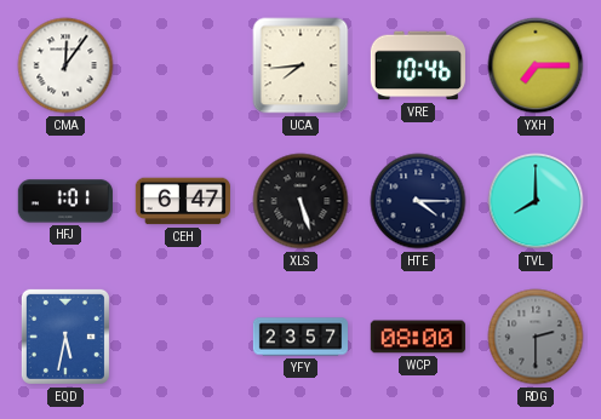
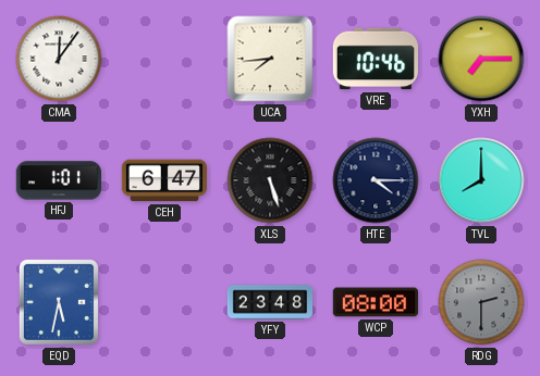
YFY: 23:57 -> 23:48
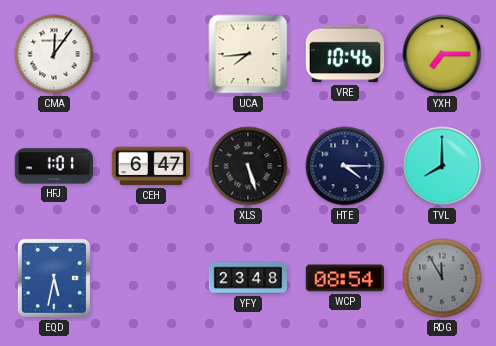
WCP: 08:00 -> 08:54
RDG: 2:30 -> 11:55
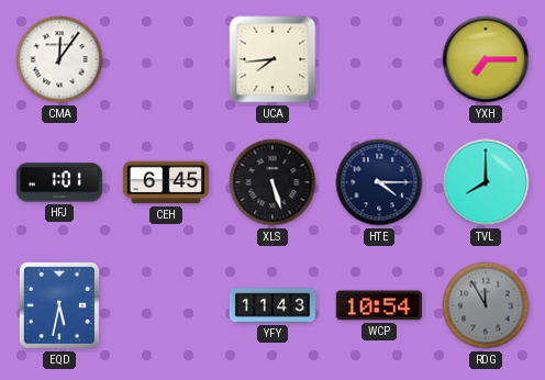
VRE: 10:46 -> none
CEH: 6:47 -> 6:45
YFY: 23:48 -> 11:43
WCP: 08:54 -> 10:54
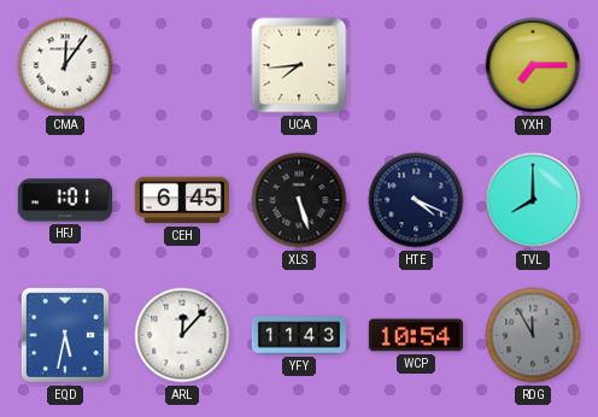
HTE: 4:15 -> 4:19
ARL: none -> 12:07
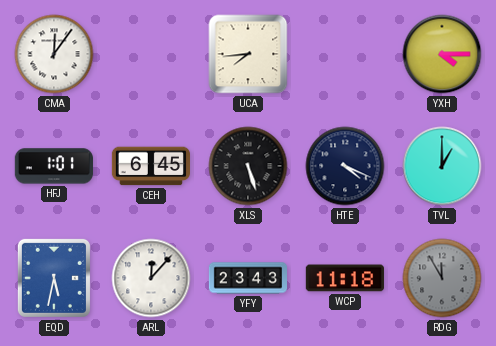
YXH: 7:15 -> 4:15
TVL: 8:00 -> 1:00
YFY: 11:43 -> 23:43
WCP: 10:54 -> 11:18
